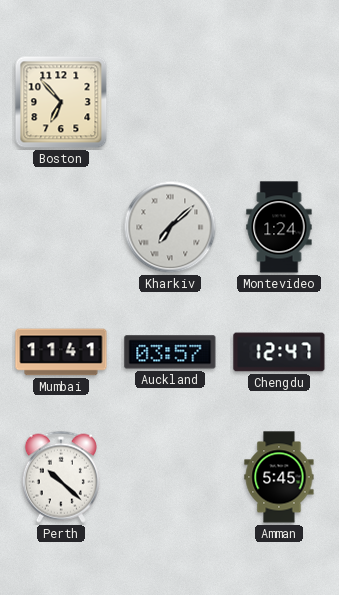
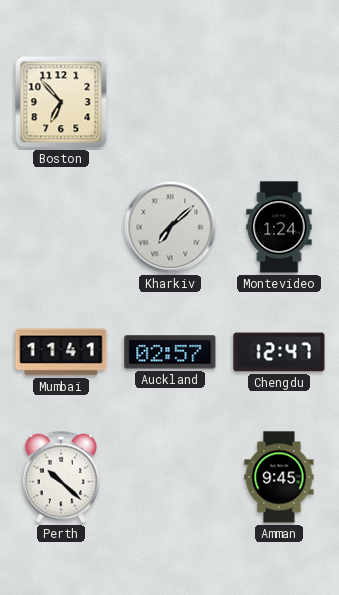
Auckland: 03:57 -> 02:57
Amman: 5:45 -> 9:45
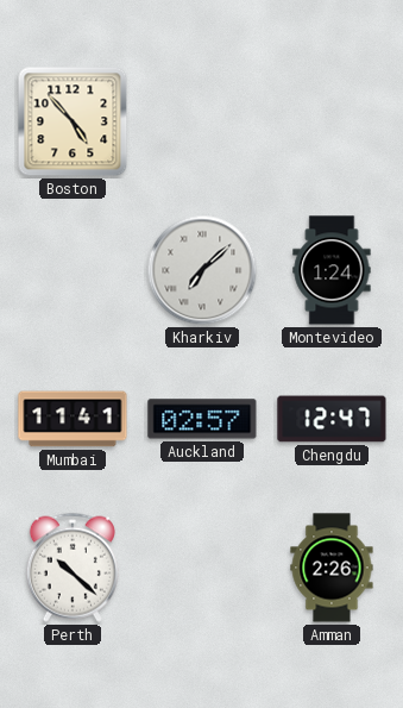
Boston: 6:53 -> 4:53
Amman: 9:45 -> 2:26
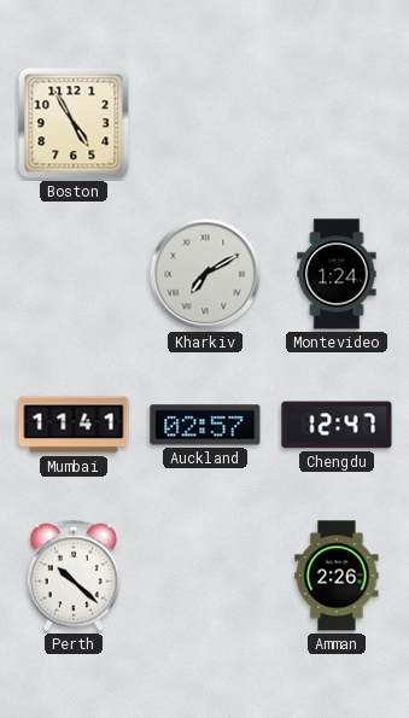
Boston: 4:53 -> 4:55
Kharkiv: 7:08 -> 7:10
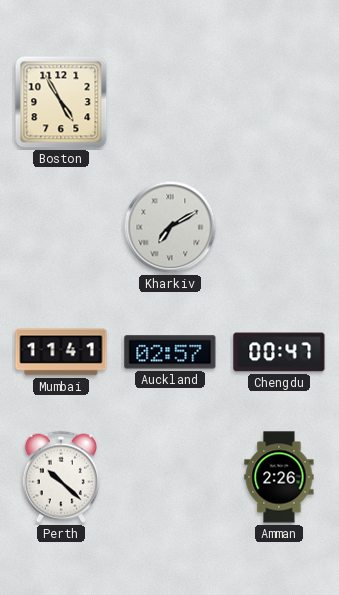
Montevideo: 1:24 -> none
Chengdu: 12:47 -> 00:47
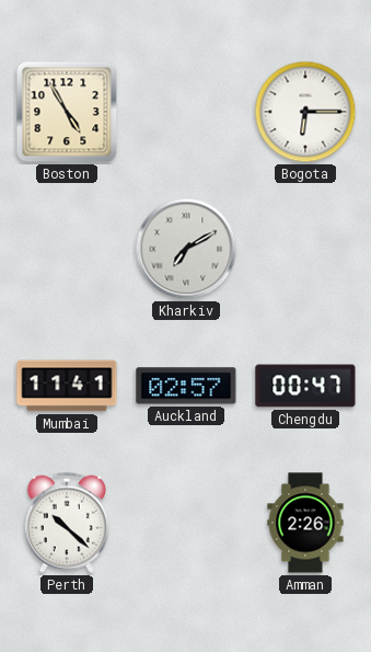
Bogota: none -> 6:15
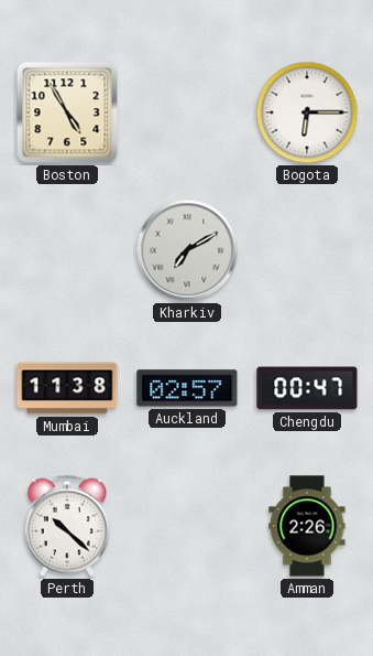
Mumbai: 11:41 -> 11:38
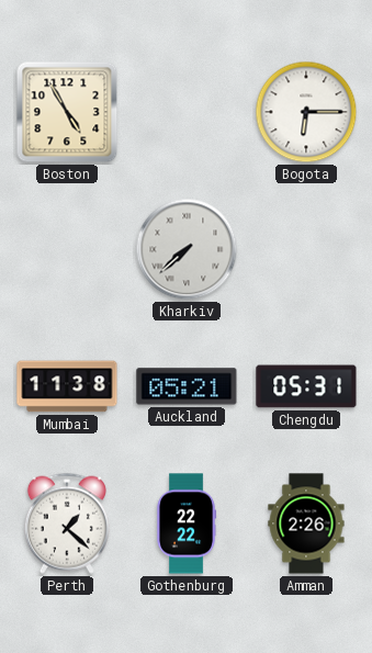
Kharkiv: 7:10 -> 7:38
Auckland: 02:57 -> 05:21
Chengdu: 00:47 -> 05:31
Perth: 10:22 -> 1:22
Gothenburg: none -> 22:22
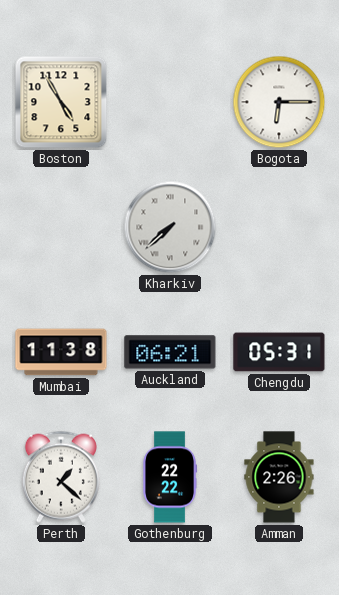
Auckland: 05:21 -> 06:21
